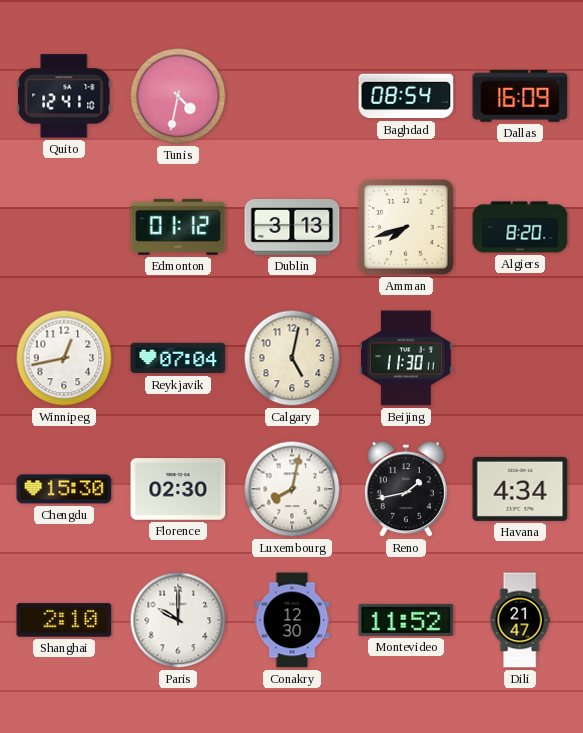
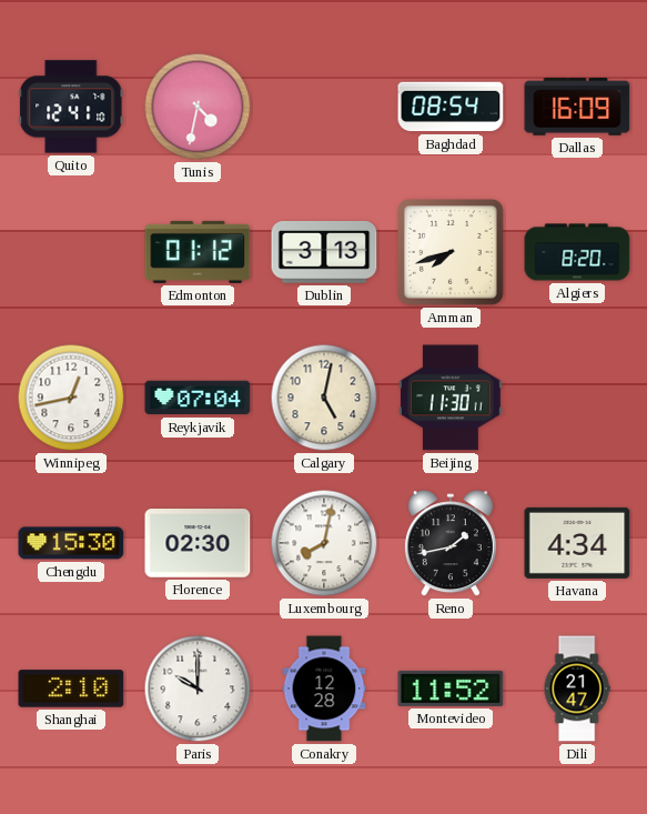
Conakry: 12:30 -> 12:28
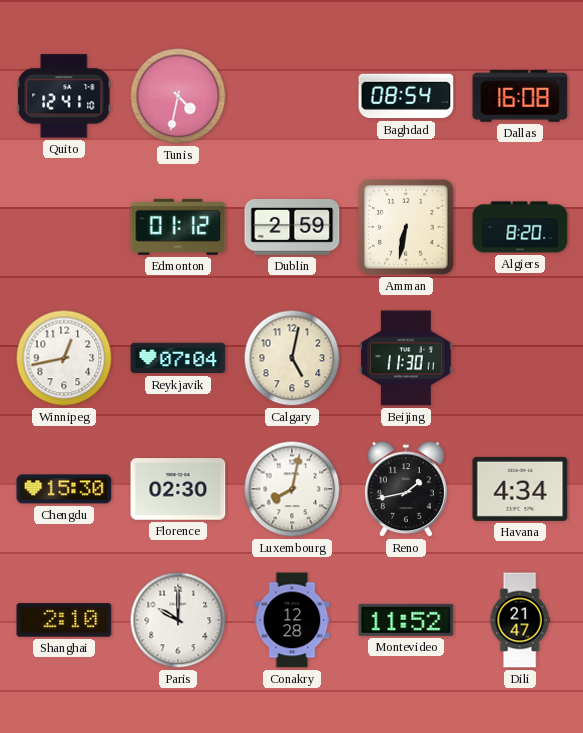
Dallas: 16:09 -> 16:08
Dublin: 3:13 -> 2:59
Amman: 7:42 -> 6:32
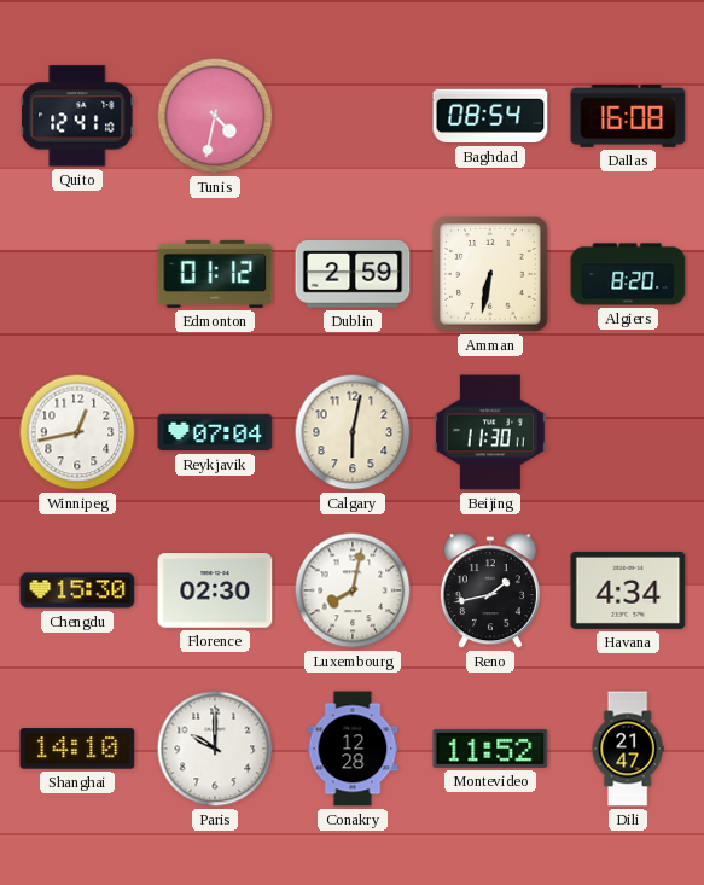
Calgary: 5:02 -> 6:02
Shanghai: 2:10 -> 14:10
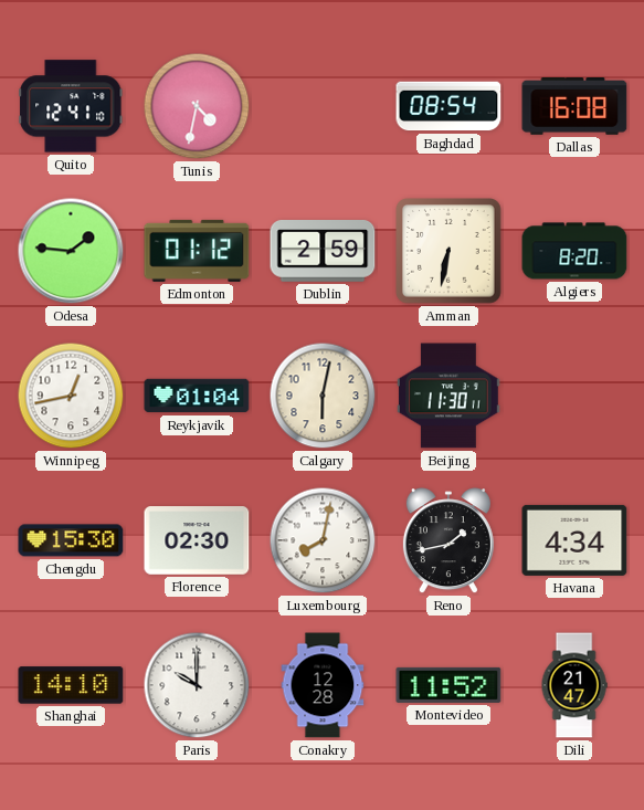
Odesa: none -> 1:46
Reykjavik: 07:04 -> 01:04
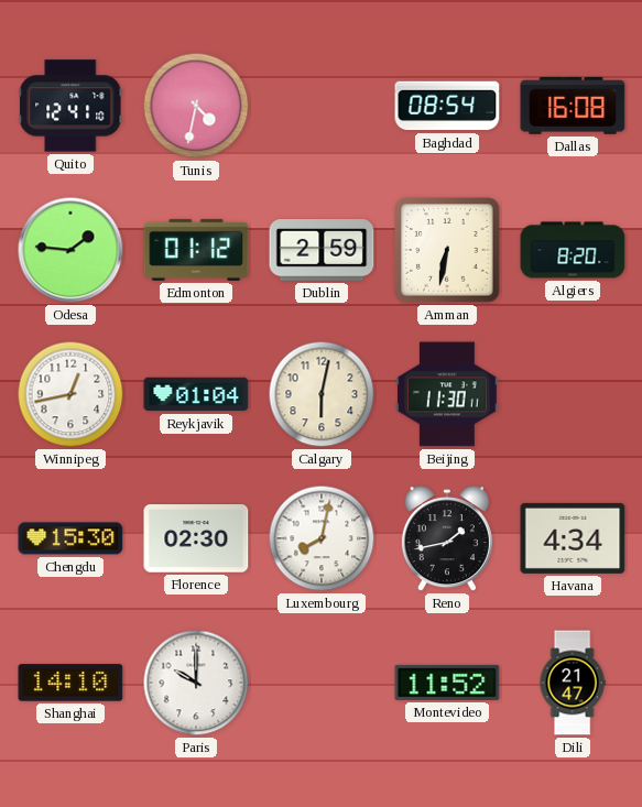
Conakry: 12:28 -> none
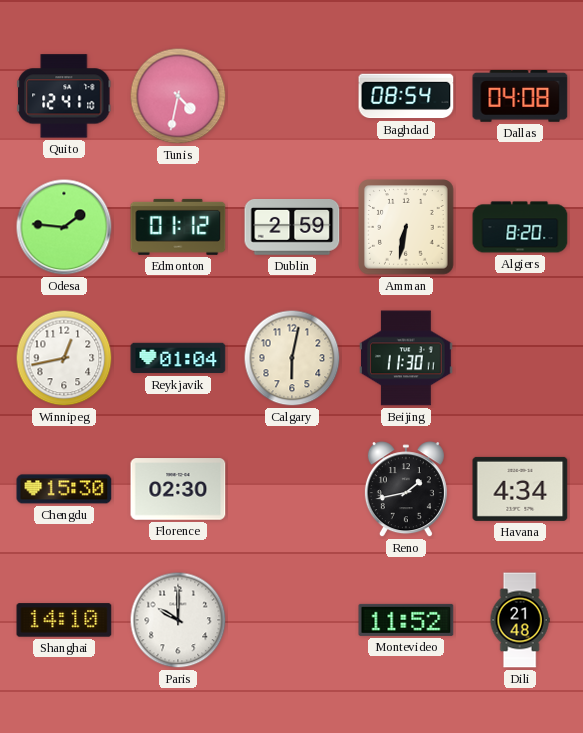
Dallas: 16:08 -> 04:08
Luxembourg: 8:02 -> none
Dili: 21:47 -> 21:48
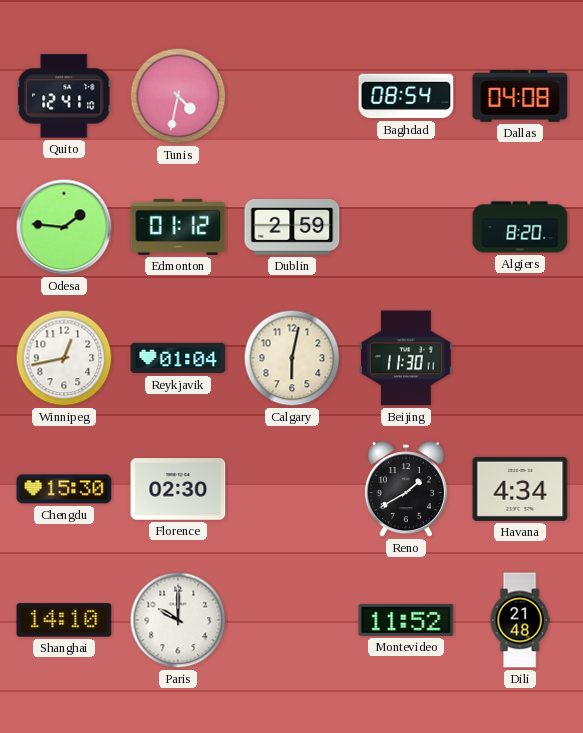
Amman: 6:32 -> none
Reno: 1:43 -> 1:40
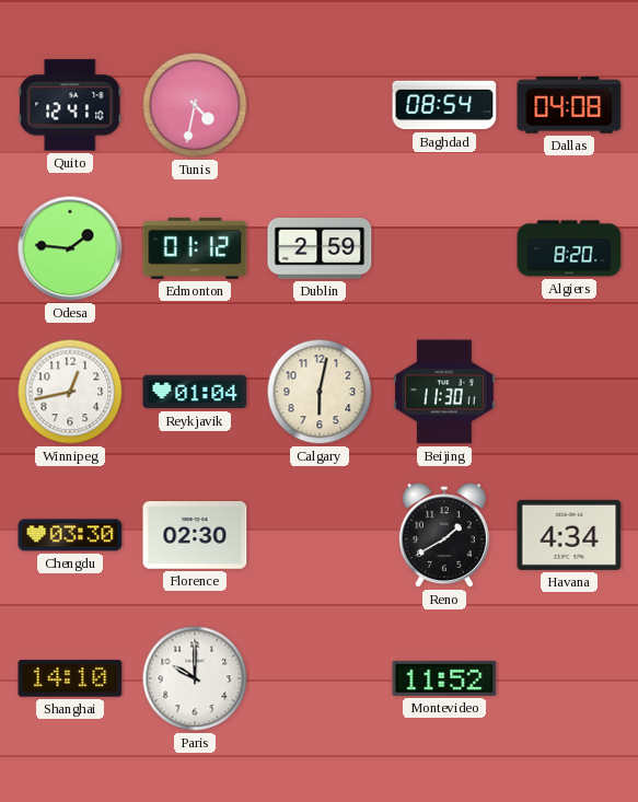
Chengdu: 15:30 -> 03:30
Dili: 21:48 -> none
